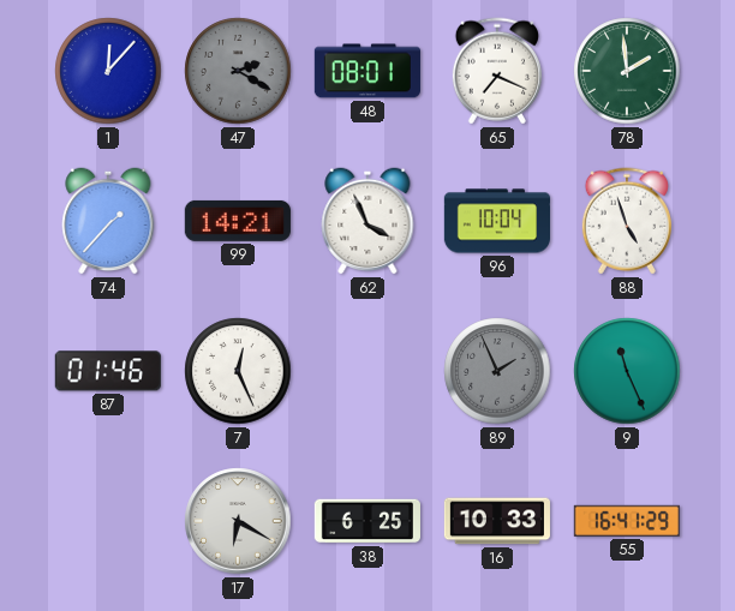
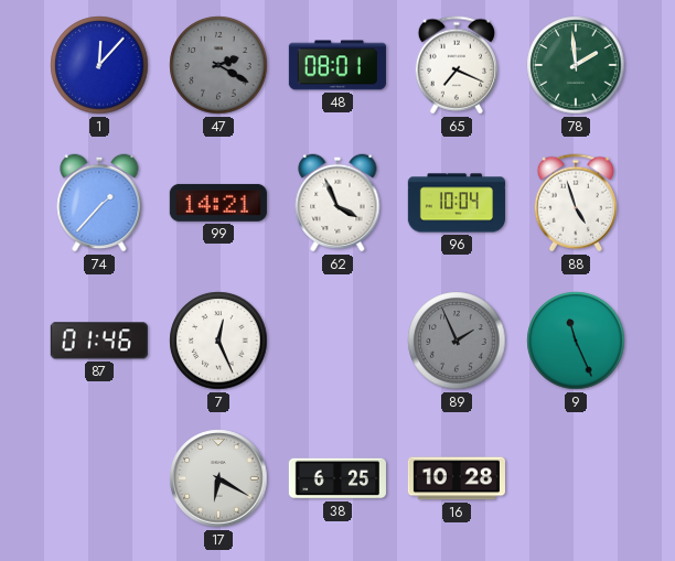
16: 10:33 -> 10:28
55: 16:41 -> none
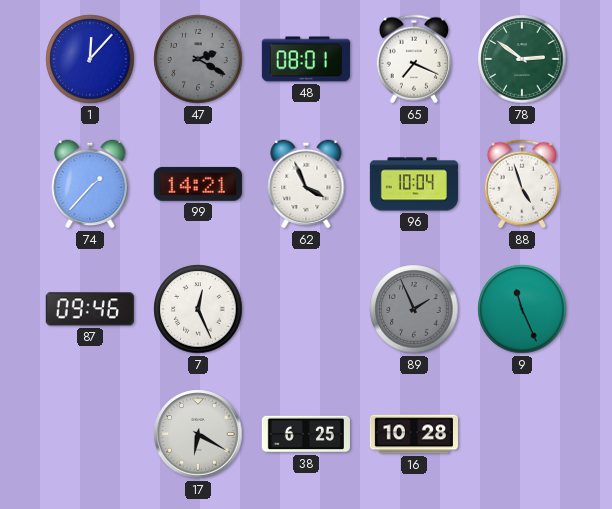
78: 1:59 -> 2:51
87: 01:46 -> 09:46
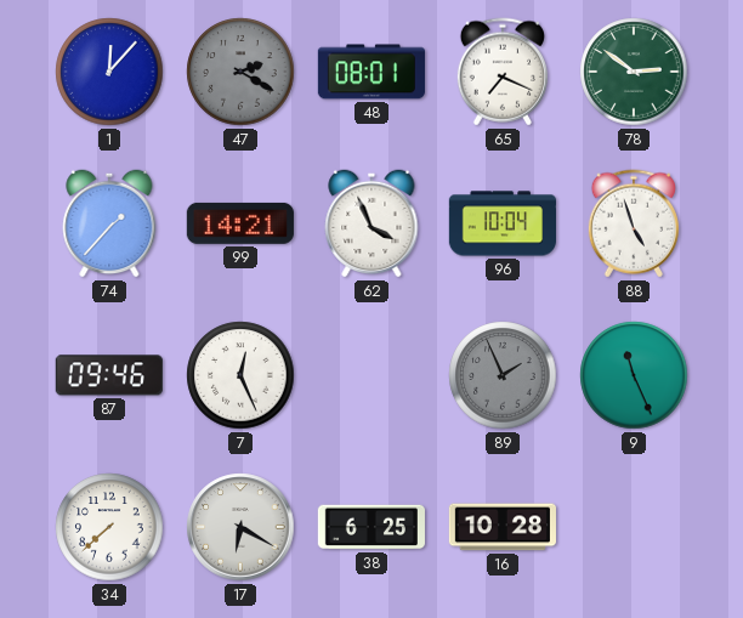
34: none -> 7:38
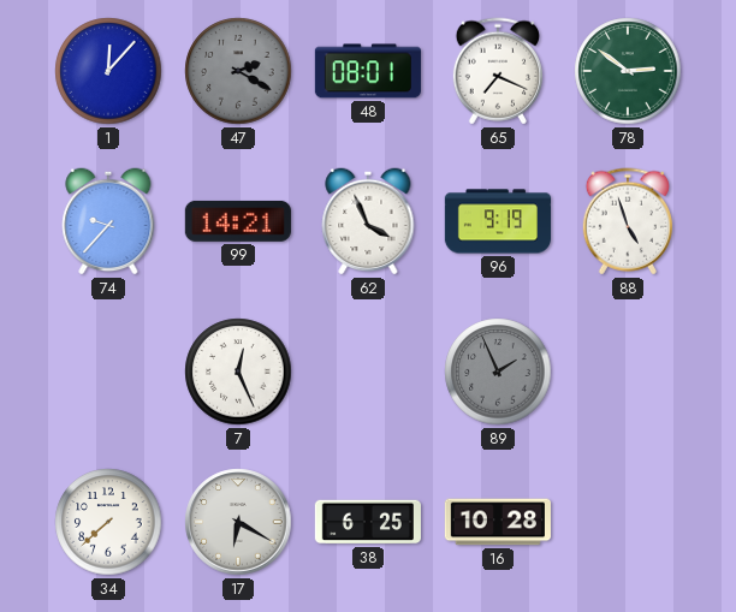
74: 1:37 -> 9:37
96: 10:04 -> 9:19
87: 09:46 -> none
9: 11:26 -> none
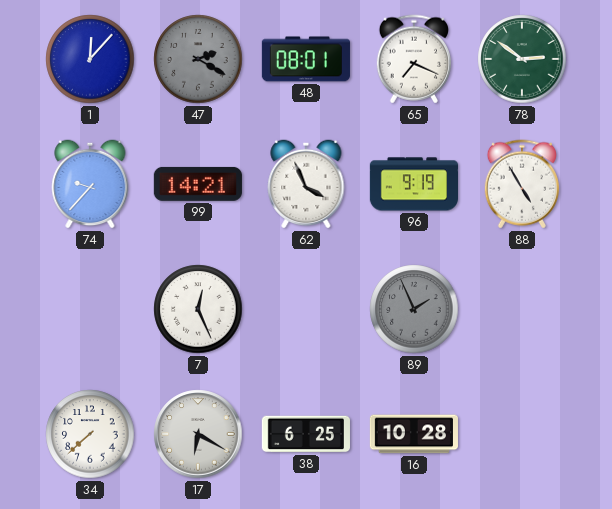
88: 4:57 -> 4:55
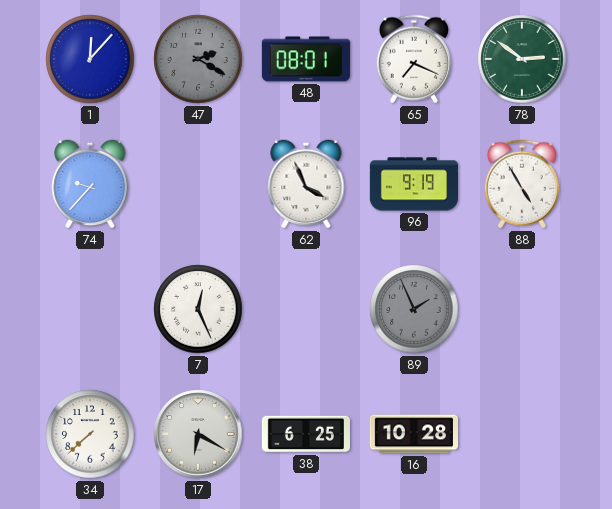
99: 14:21 -> none
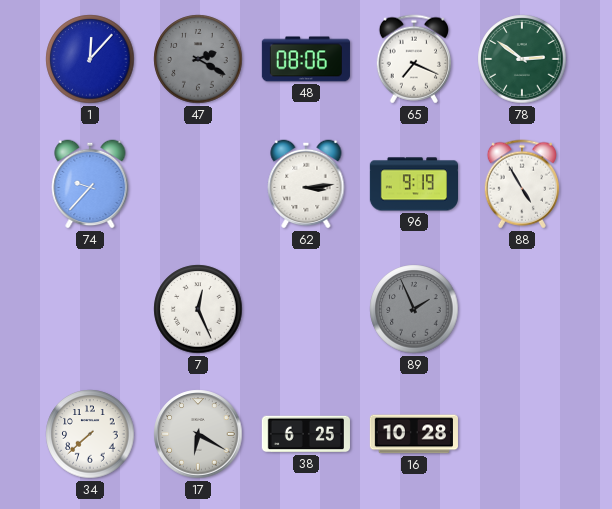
48: 08:01 -> 08:06
62: 3:56 -> 3:14
